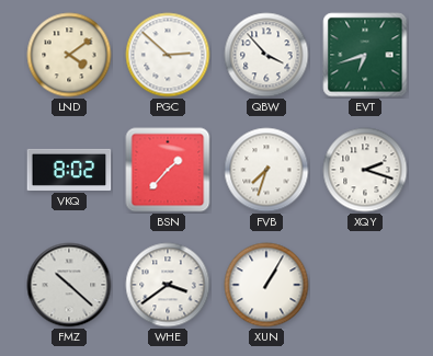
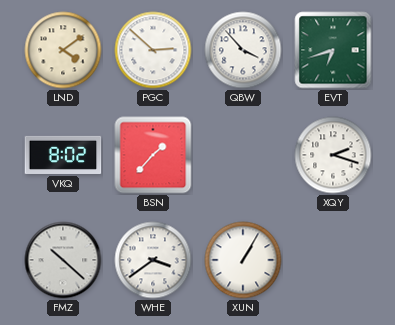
FVB: 7:33 -> none
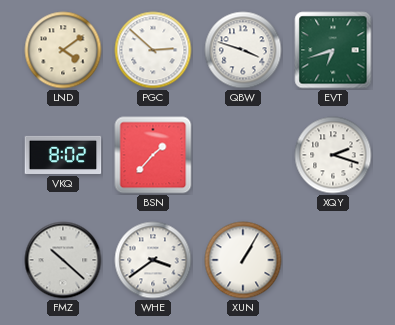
QBW: 3:53 -> 3:48
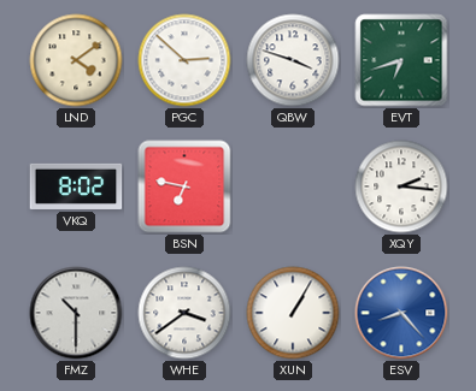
BSN: 1:37 -> 6:47
XQY: 2:18 -> 2:16
FMZ: 10:22 -> 10:30
ESV: none -> 8:23
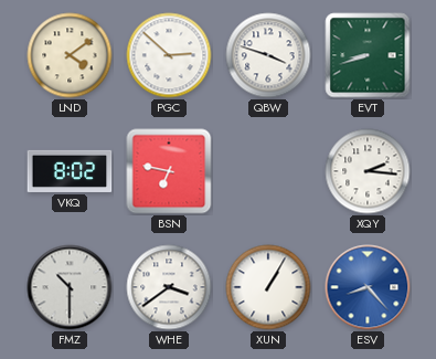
EVT: 6:42 -> 8:42
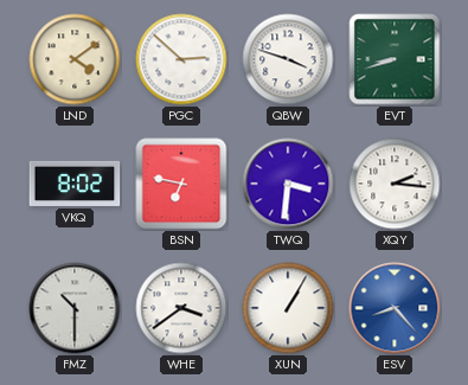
TWQ: none -> 3:31
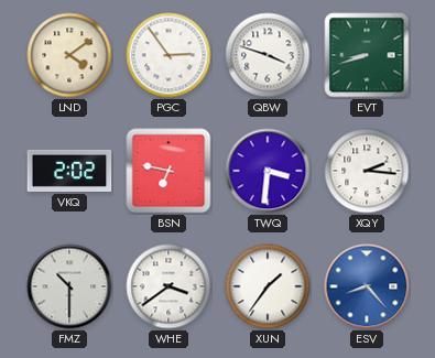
PGC: 2:52 -> 2:54
VKQ: 8:02 -> 2:02
XUN: 1:05 -> 1:36
